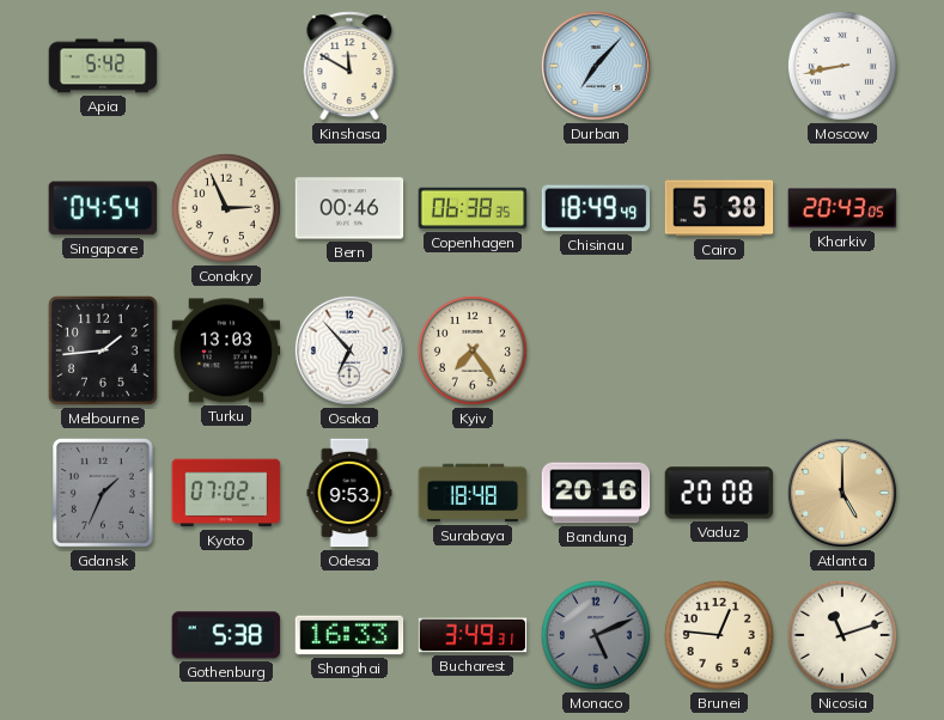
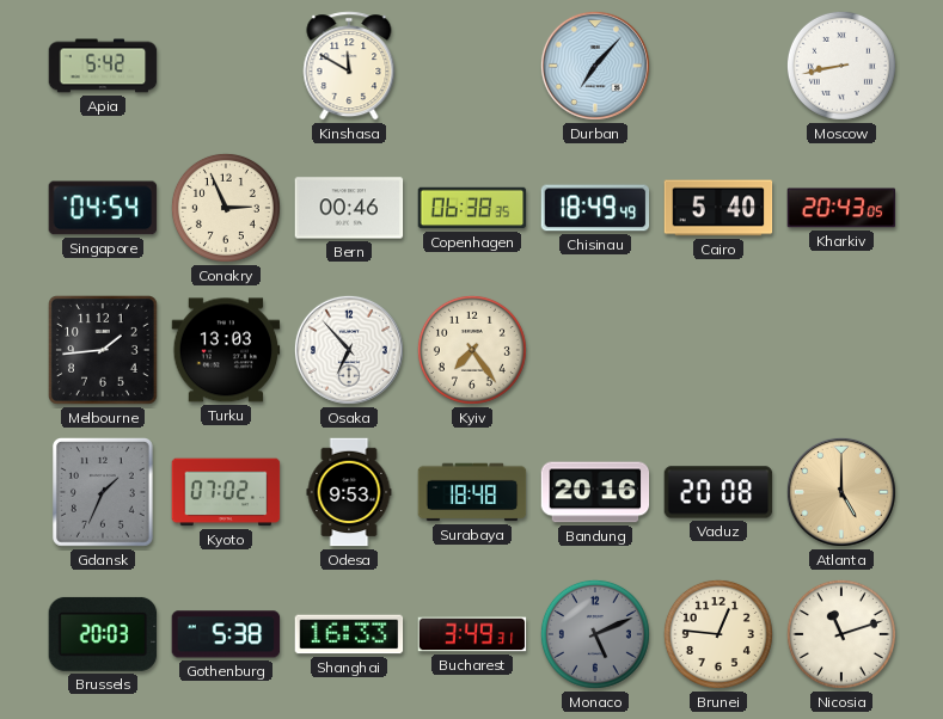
Cairo: 5:38 -> 5:40
Brussels: none -> 20:03
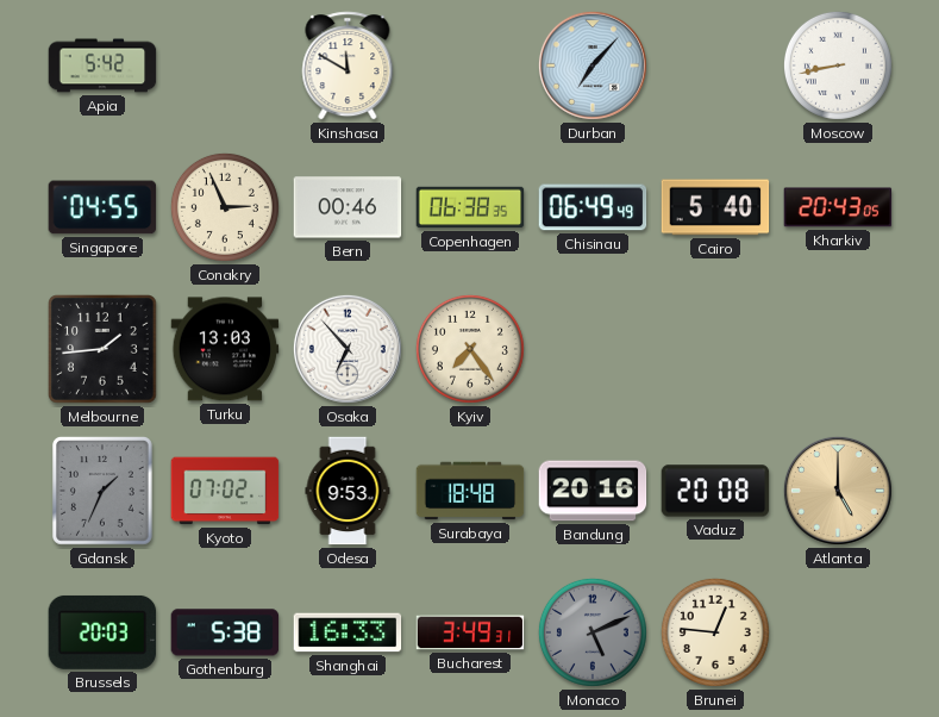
Singapore: 04:54 -> 04:55
Chisinau: 18:49 -> 06:49
Nicosia: 11:12 -> none
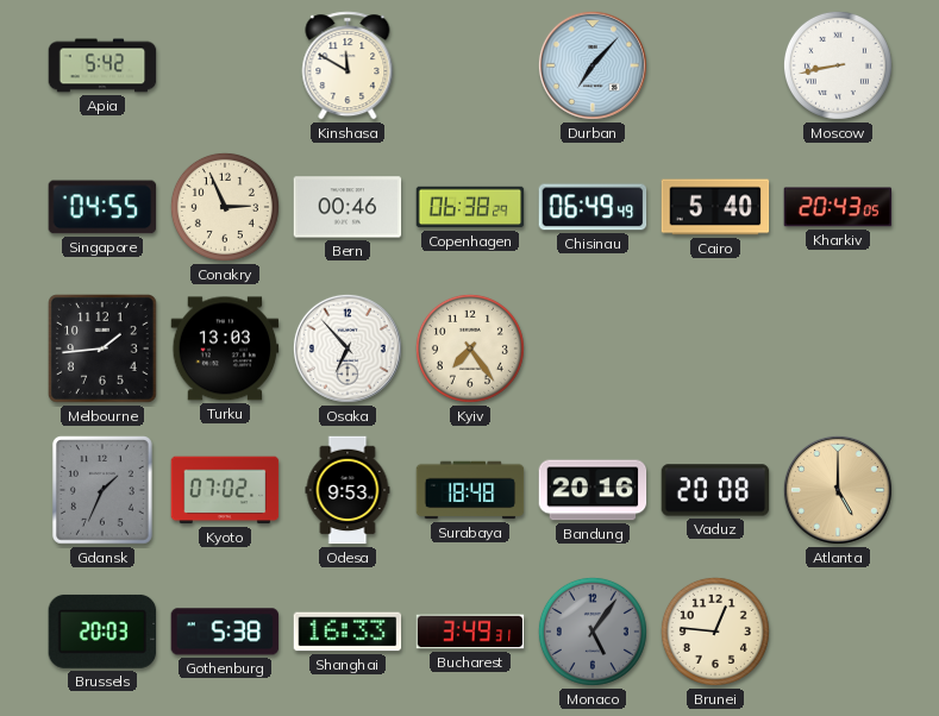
Copenhagen: 06:38:35 -> 06:38:29
Monaco: 5:11 -> 5:06
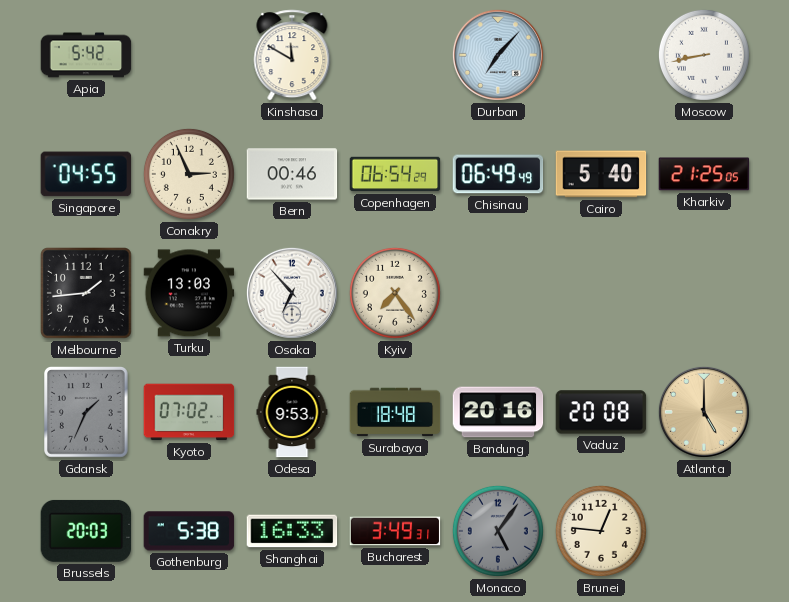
Copenhagen: 06:38 -> 06:54
Kharkiv: 20:43 -> 21:25
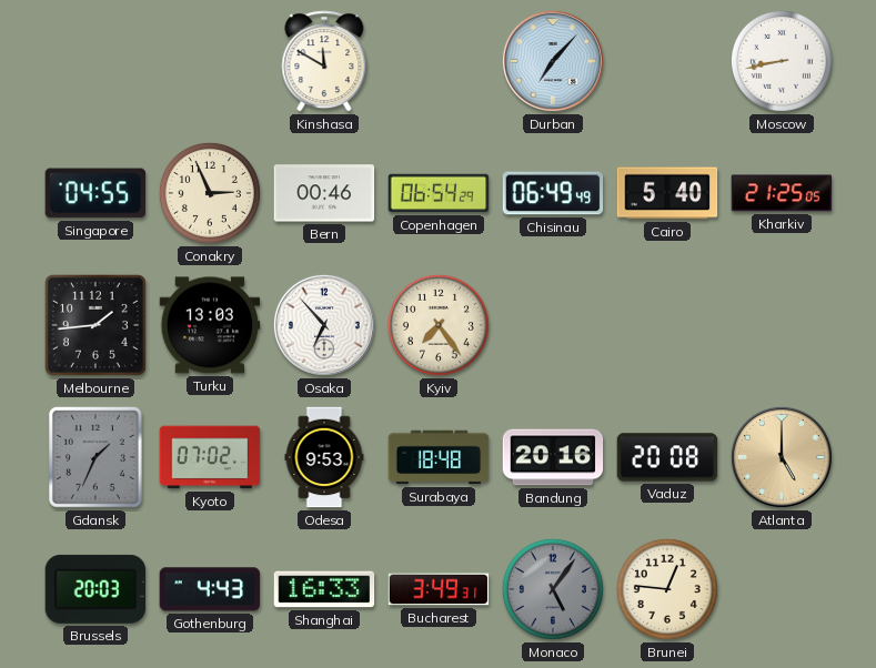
Apia: 5:42 -> none
Gothenburg: 5:38 -> 4:43
